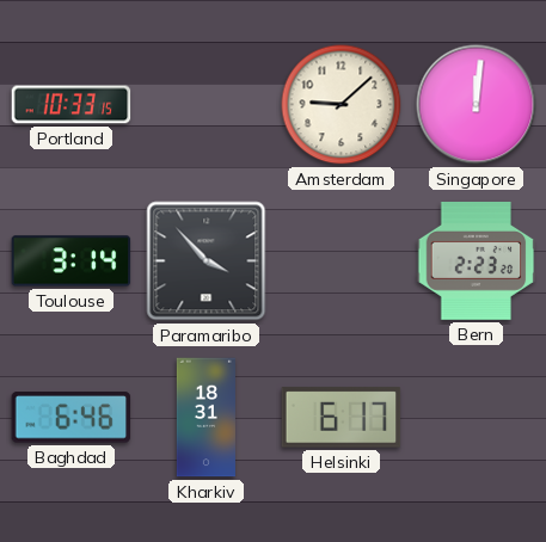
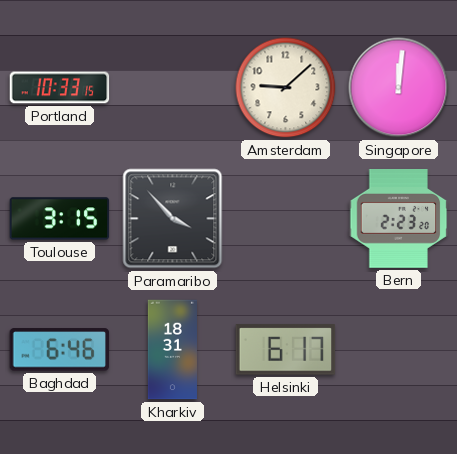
Toulouse: 3:14 -> 3:15
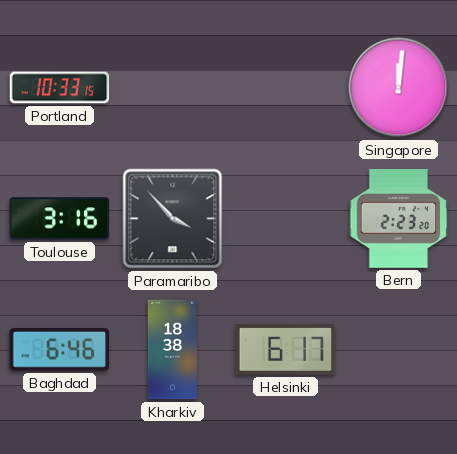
Amsterdam: 9:08 -> none
Toulouse: 3:15 -> 3:16
Kharkiv: 18:31 -> 18:38
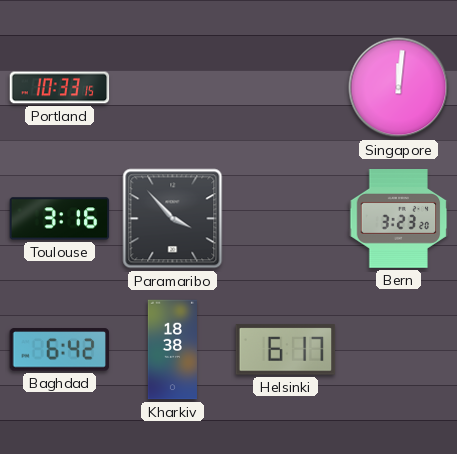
Bern: 2:23 -> 3:23
Baghdad: 6:46 -> 6:42
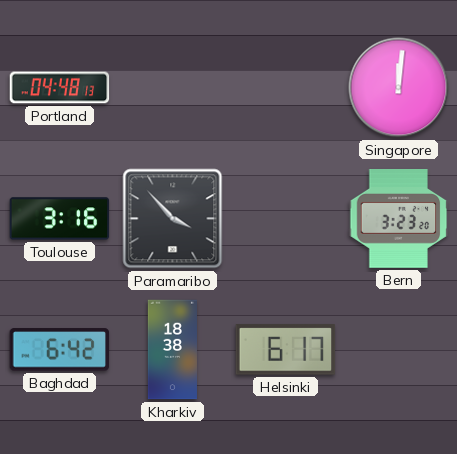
Portland: 10:33 -> 04:48
